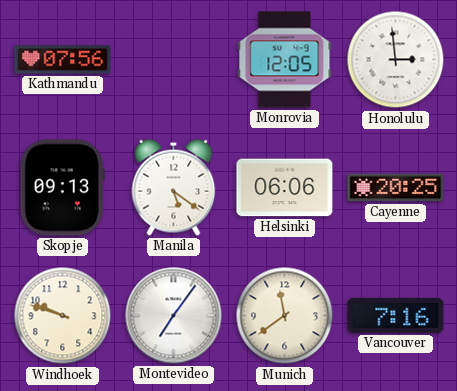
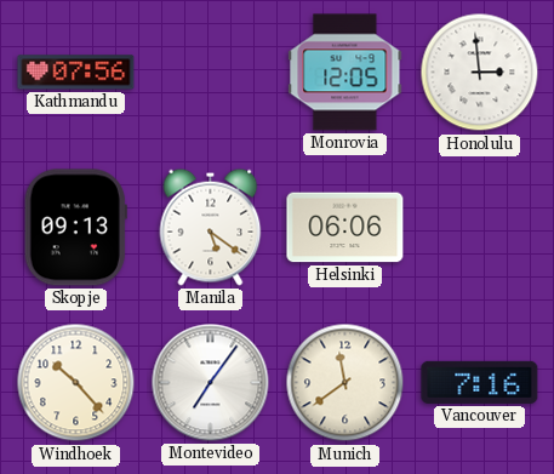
Cayenne: 20:25 -> none
Windhoek: 9:48 -> 10:23
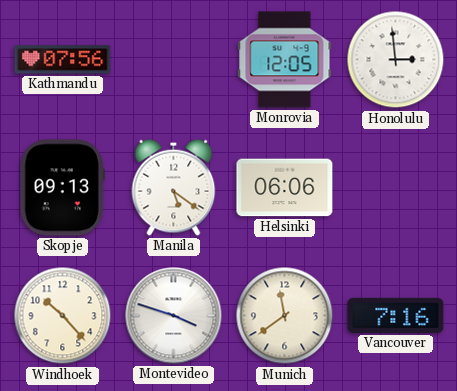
Montevideo: 7:06 -> 3:48
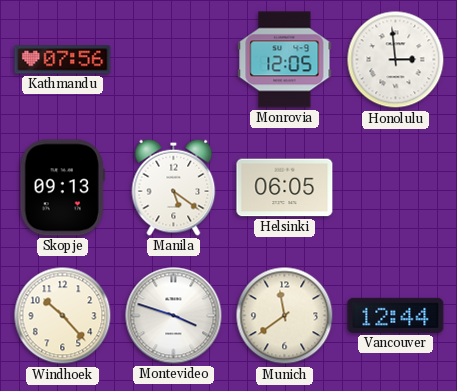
Helsinki: 06:06 -> 06:05
Vancouver: 7:16 -> 12:44
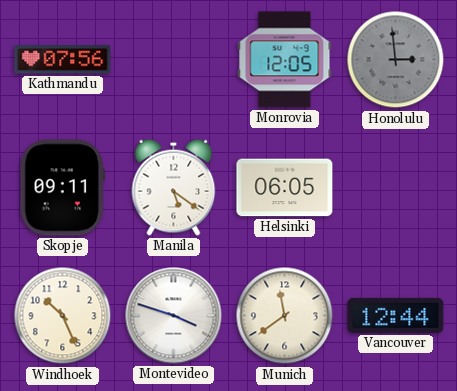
Honolulu dial: white -> grey
Skopje: 09:13 -> 09:11
Windhoek: 10:23 -> 10:26
